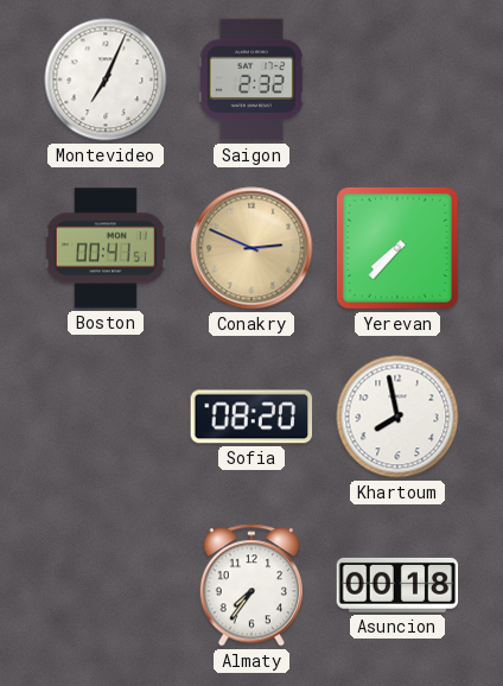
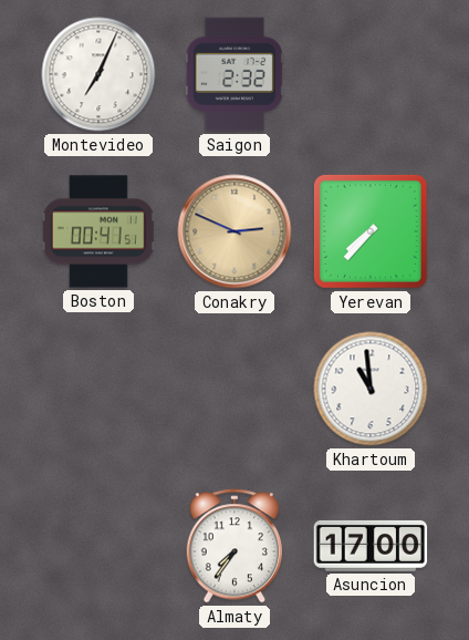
Sofia: 08:20 -> none
Khartoum: 7:58 -> 10:59
Asuncion: 00:18 -> 17:00
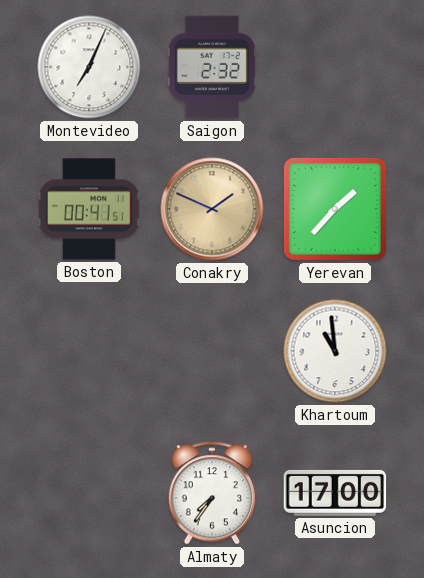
Conakry: 2:49 -> 1:49
Yerevan: 7:37 -> 1:37
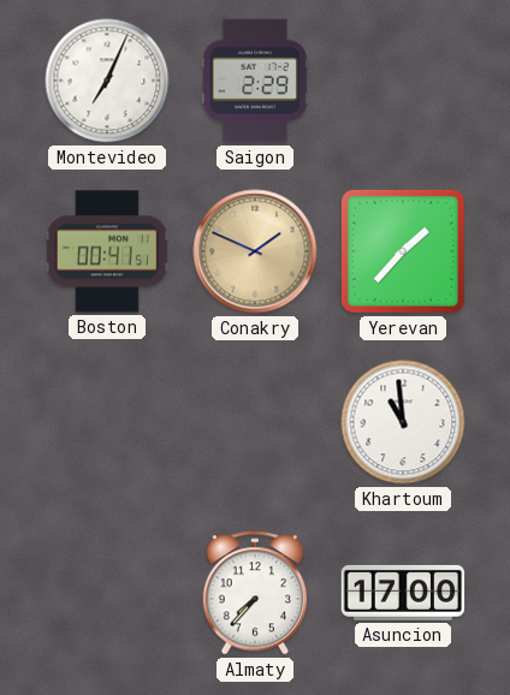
Saigon: 2:32 -> 2:29
Almaty: 7:36 -> 7:37
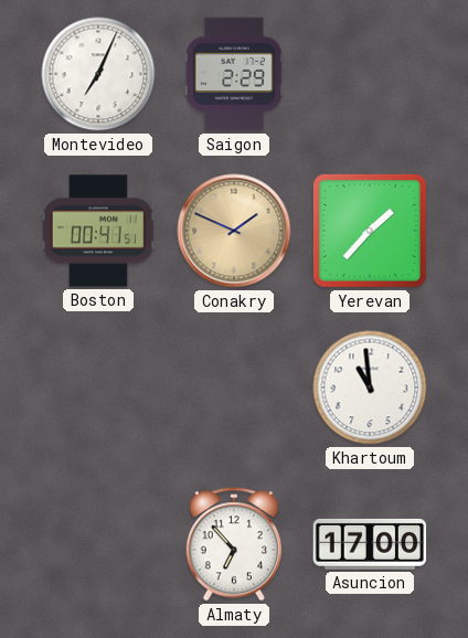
Almaty: 7:37 -> 6:53
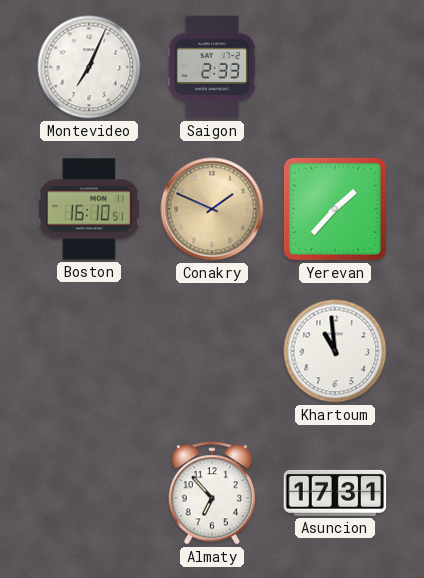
Saigon: 2:29 -> 2:33
Boston: 00:41 -> 16:10
Asuncion: 17:00 -> 17:31
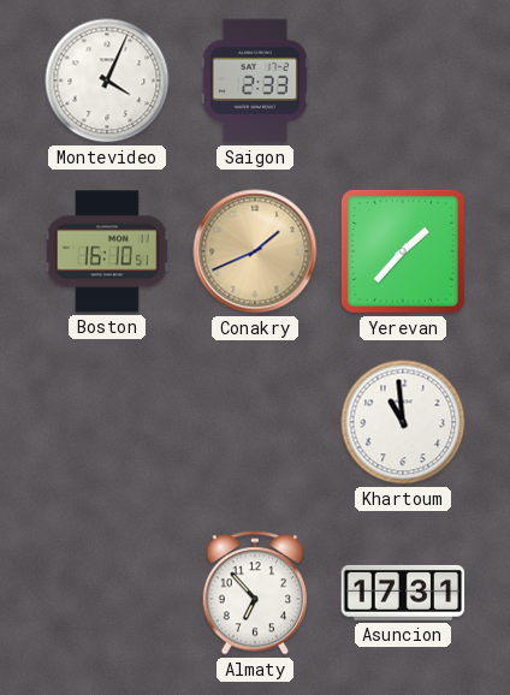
Montevideo: 7:04 -> 4:04
Conakry: 1:49 -> 1:41
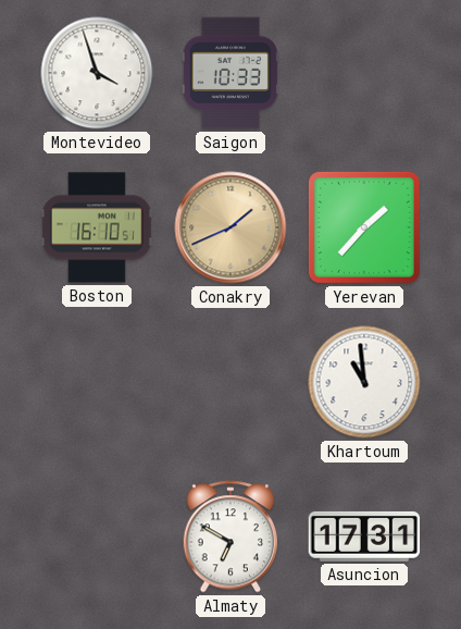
Montevideo: 4:04 -> 3:57
Saigon: 2:33 -> 10:33
Almaty: 6:53 -> 6:50
